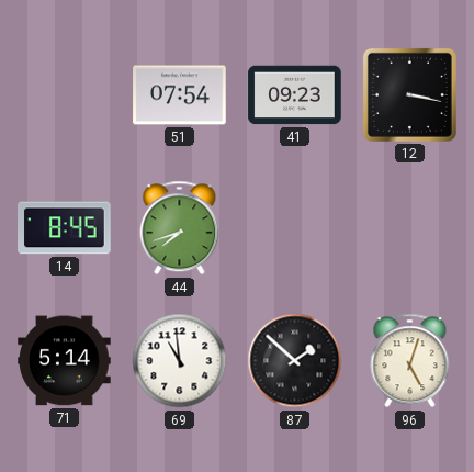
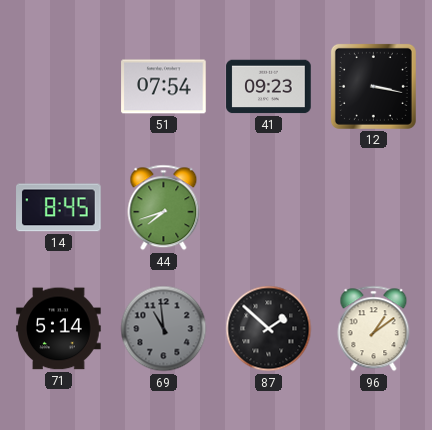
69 dial: white -> grey
96: 5:03 -> 1:09
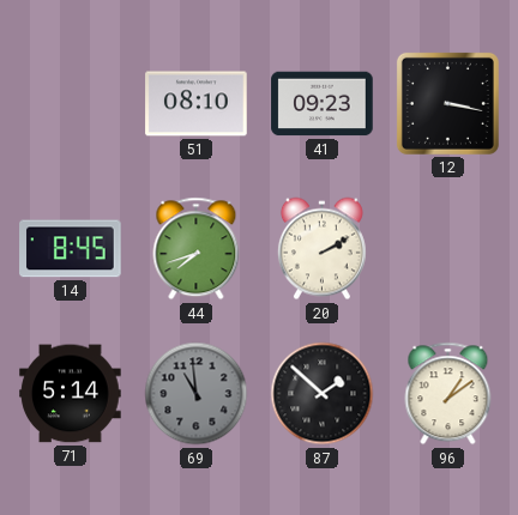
51: 07:54 -> 08:10
20: none -> 2:10
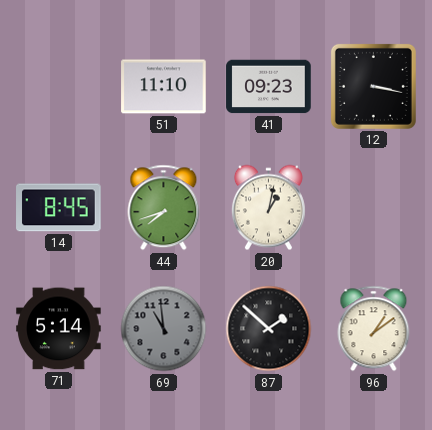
51: 08:10 -> 11:10
20: 2:10 -> 1:02
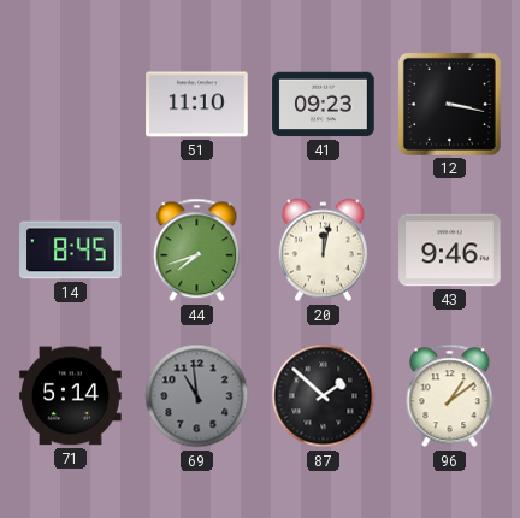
20: 1:02 -> 12:02
43: none -> 9:46
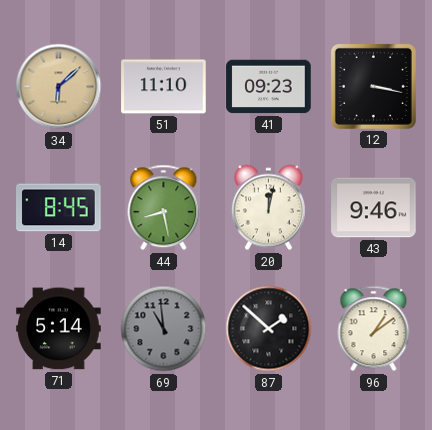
34: none -> 6:08
44: 7:42 -> 8:28
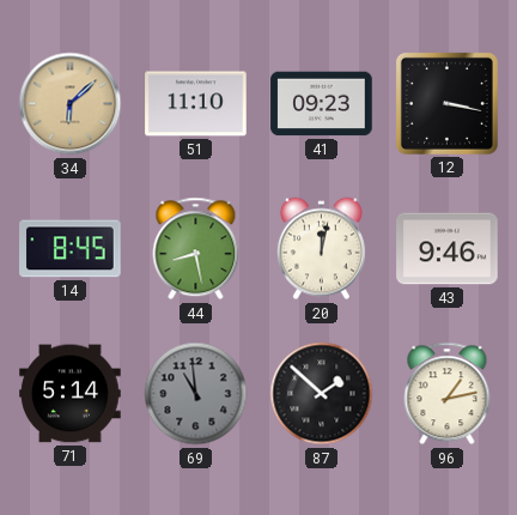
96: 1:09 -> 1:13
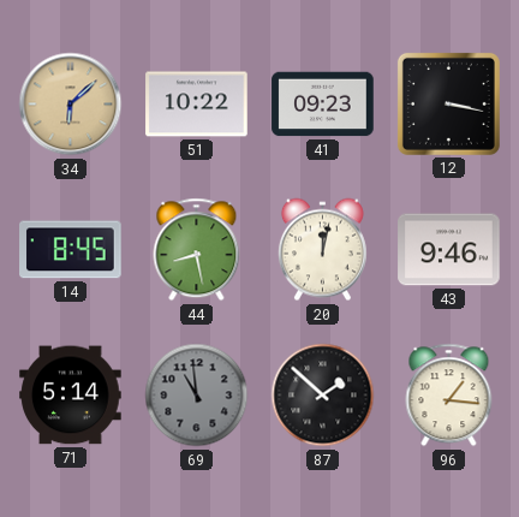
51: 11:10 -> 10:22
96: 1:13 -> 1:16
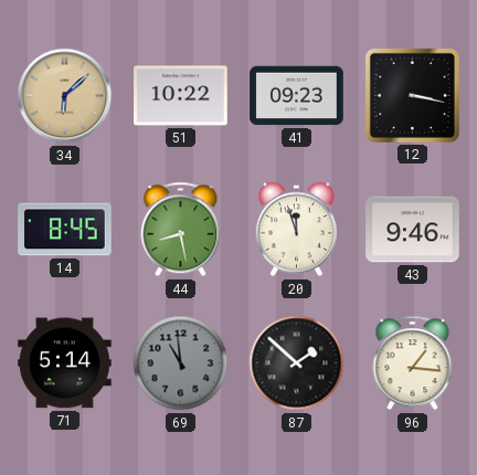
20: 12:02 -> 11:57
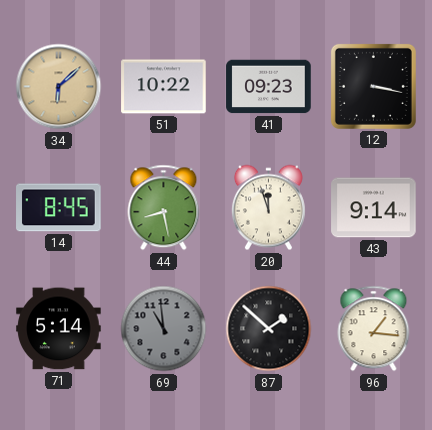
43: 9:46 -> 9:14
